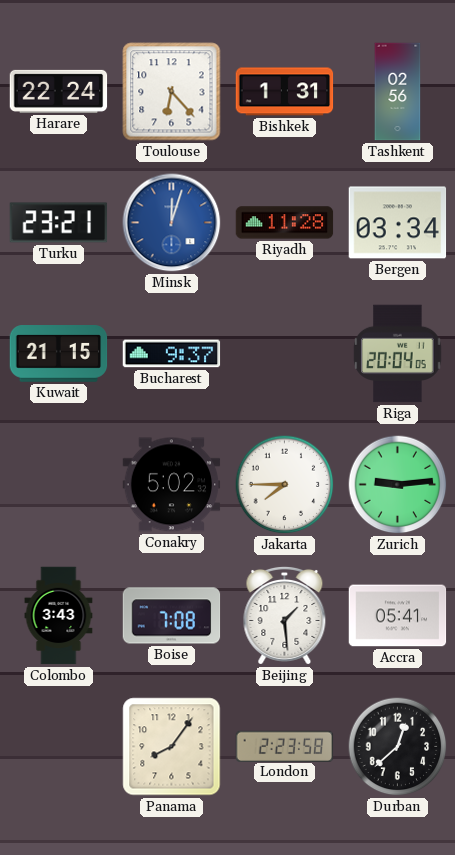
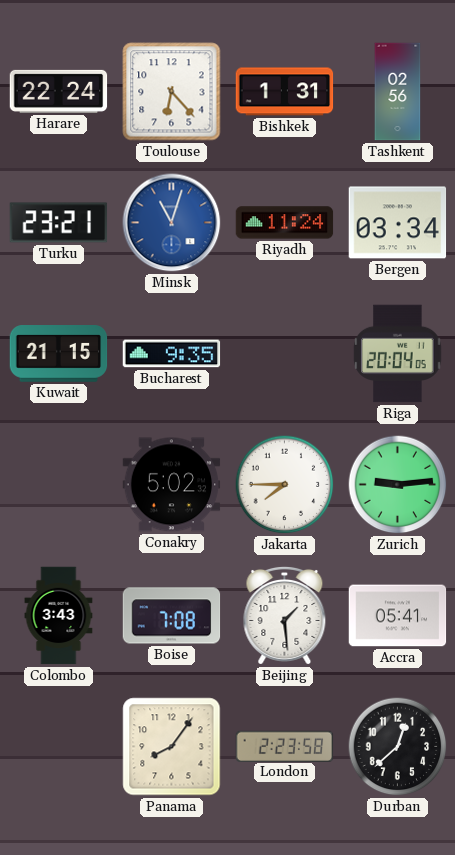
Minsk: 12:03 -> 11:03
Riyadh: 11:28 -> 11:24
Bucharest: 9:37 -> 9:35
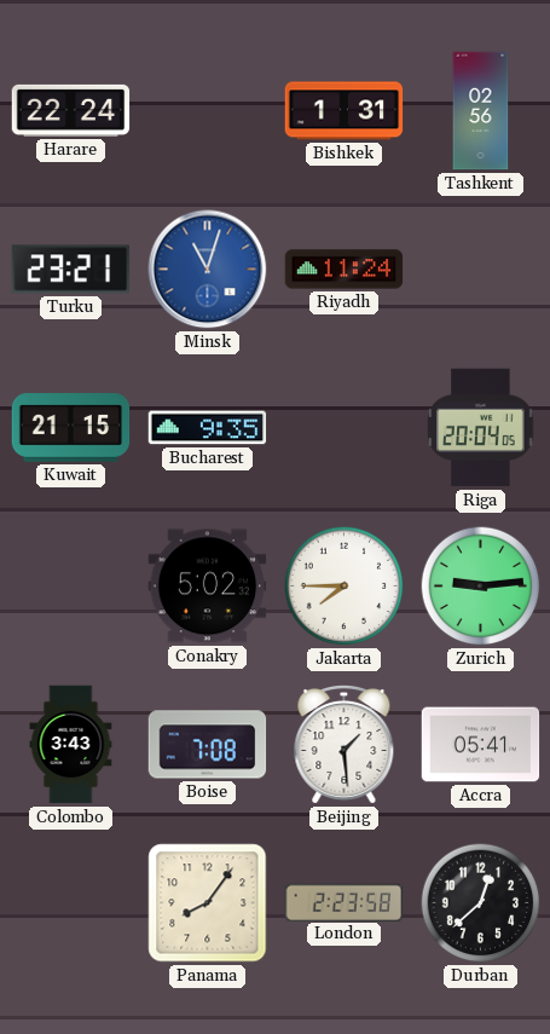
Toulouse: 6:23 -> none
Bergen: 03:34 -> none
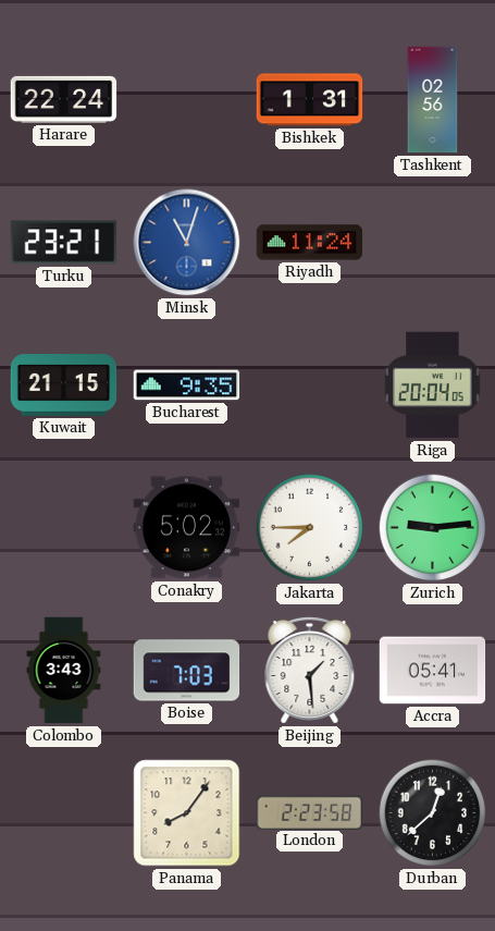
Boise: 7:08 -> 7:03
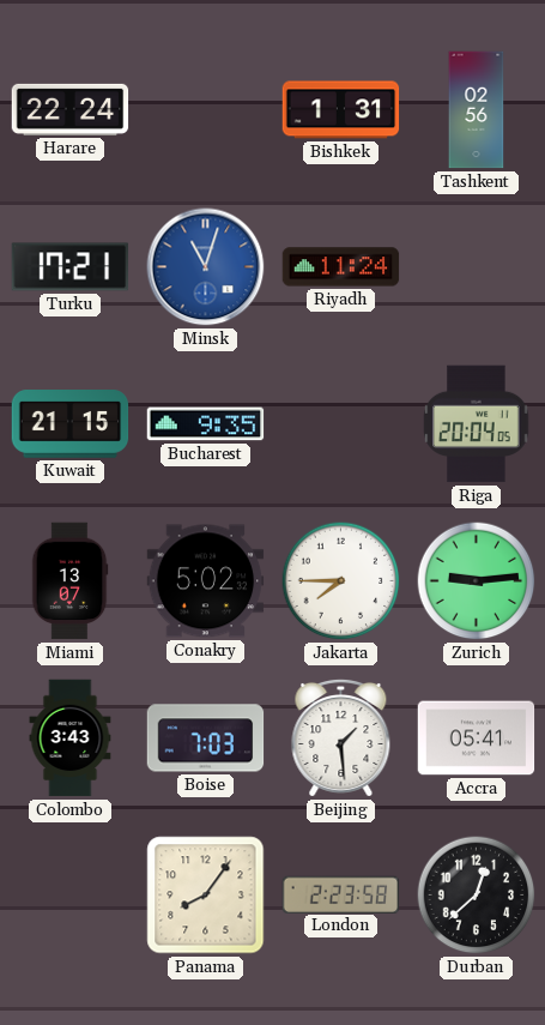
Turku: 23:21 -> 17:21
Miami: none -> 13:07
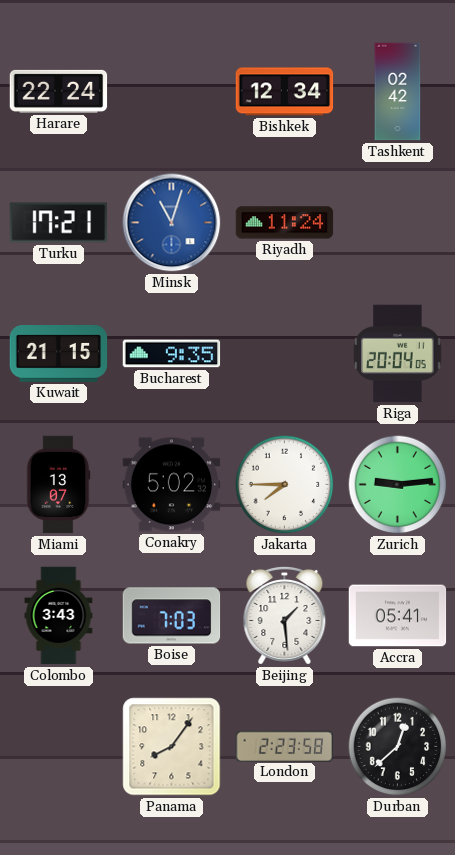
Bishkek: 1:31 -> 12:34
Tashkent: 02:56 -> 02:42
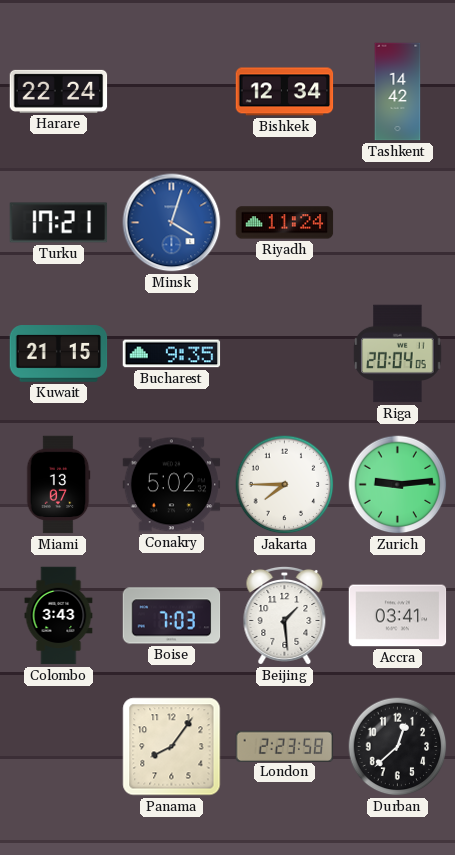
Tashkent: 02:42 -> 14:42
Minsk: 11:03 -> 4:03
Accra: 05:41 -> 03:41
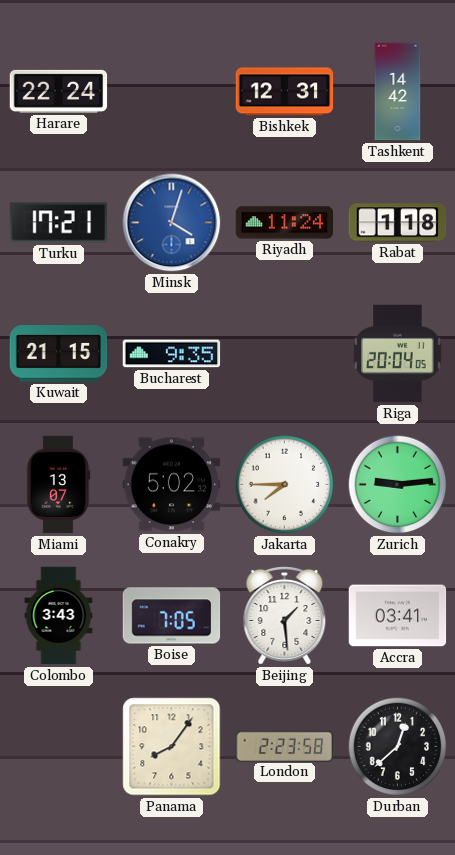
Bishkek: 12:34 -> 12:31
Rabat: none -> 1:18
Boise: 7:03 -> 7:05
